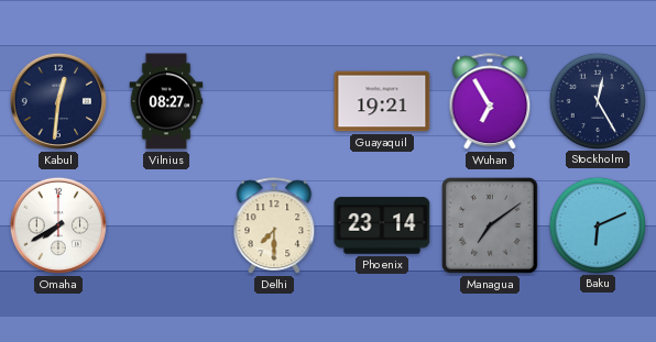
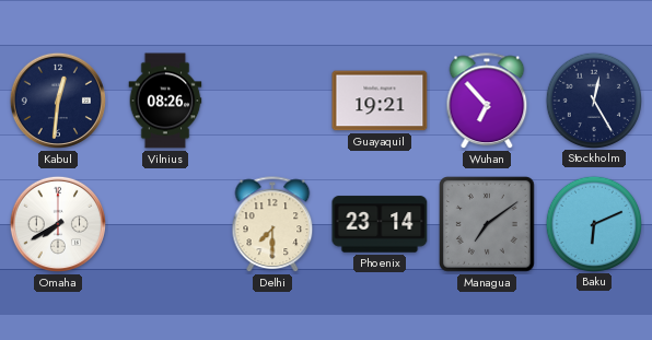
Vilnius: 08:27 -> 08:26
Wuhan: 6:55 -> 6:53
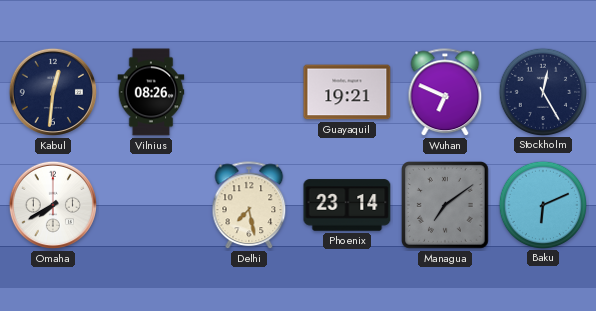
Wuhan: 6:53 -> 6:49
Delhi: 7:30 -> 7:28
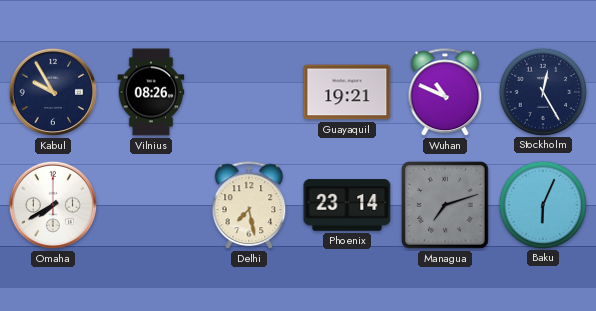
Kabul: 12:31 -> 9:55
Wuhan: 6:49 -> 10:49
Managua: 7:09 -> 7:12
Baku: 6:11 -> 6:04
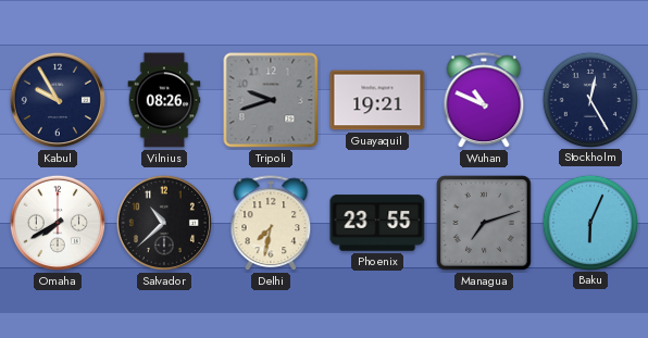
Tripoli: none -> 9:42
Salvador: none -> 10:38
Delhi: 7:28 -> 7:32
Phoenix: 23:14 -> 23:55
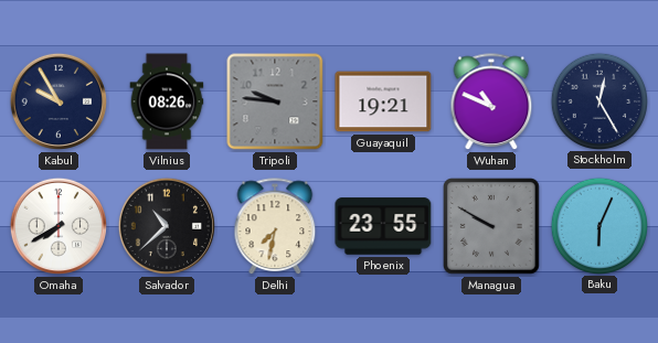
Tripoli: 9:42 -> 9:46
Managua: 7:12 -> 9:50
